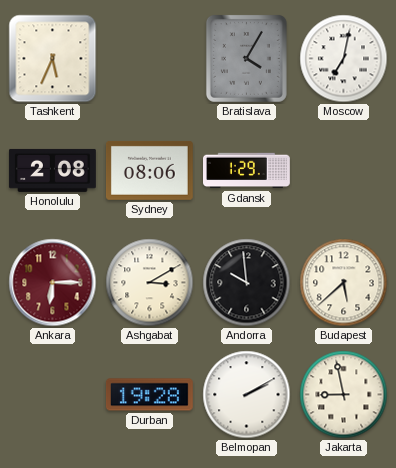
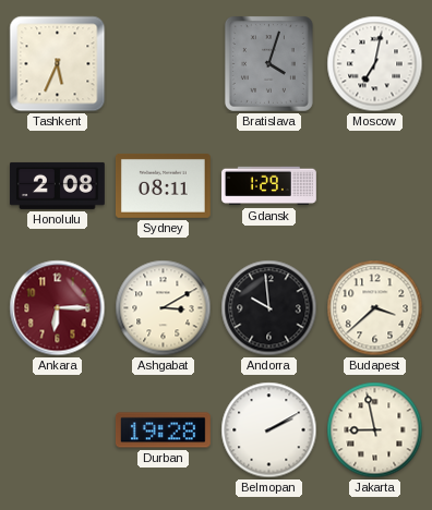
Bratislava: 4:05 -> 4:03
Sydney: 08:06 -> 08:11
Budapest: 5:38 -> 3:38
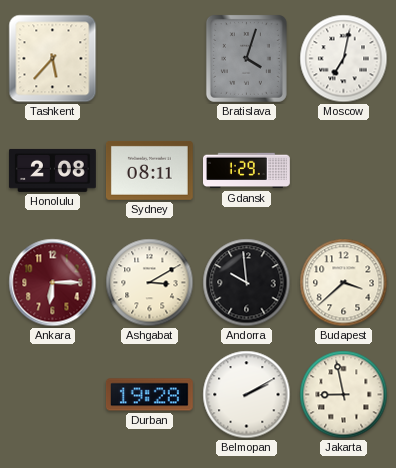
Tashkent: 5:34 -> 5:37
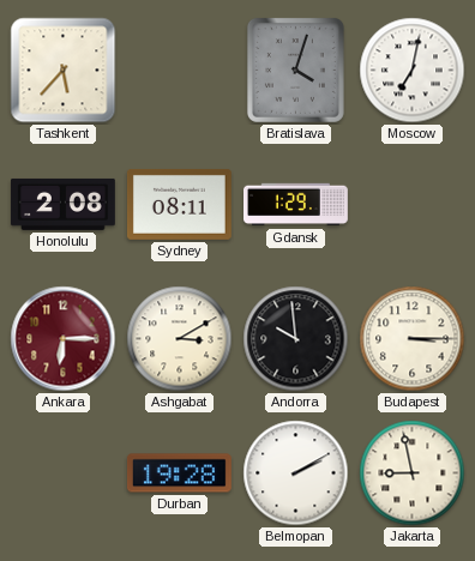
Budapest: 3:38 -> 3:15
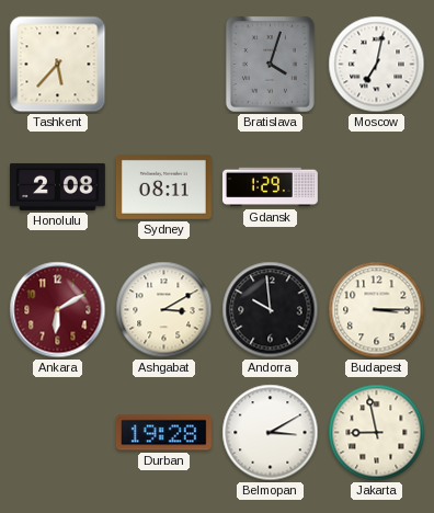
Ankara: 6:15 -> 6:10
Belmopan: 2:10 -> 3:10
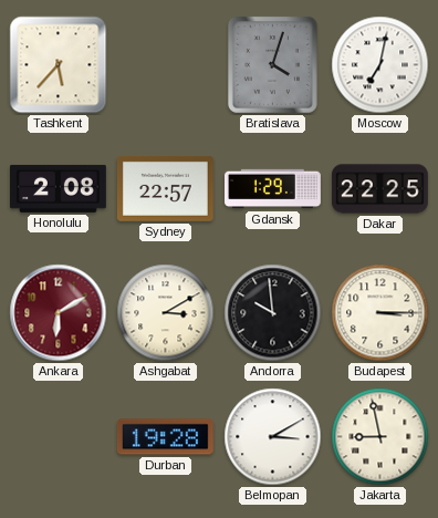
Sydney: 08:11 -> 22:57
Dakar: none -> 22:25
